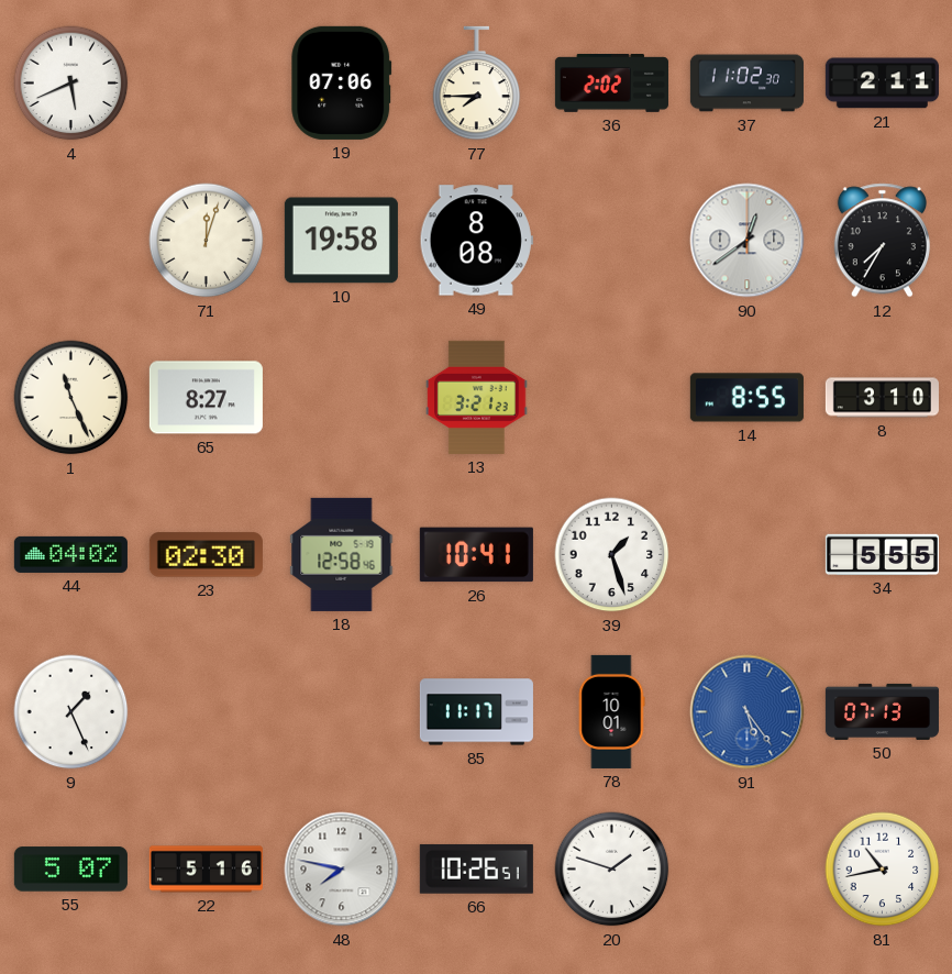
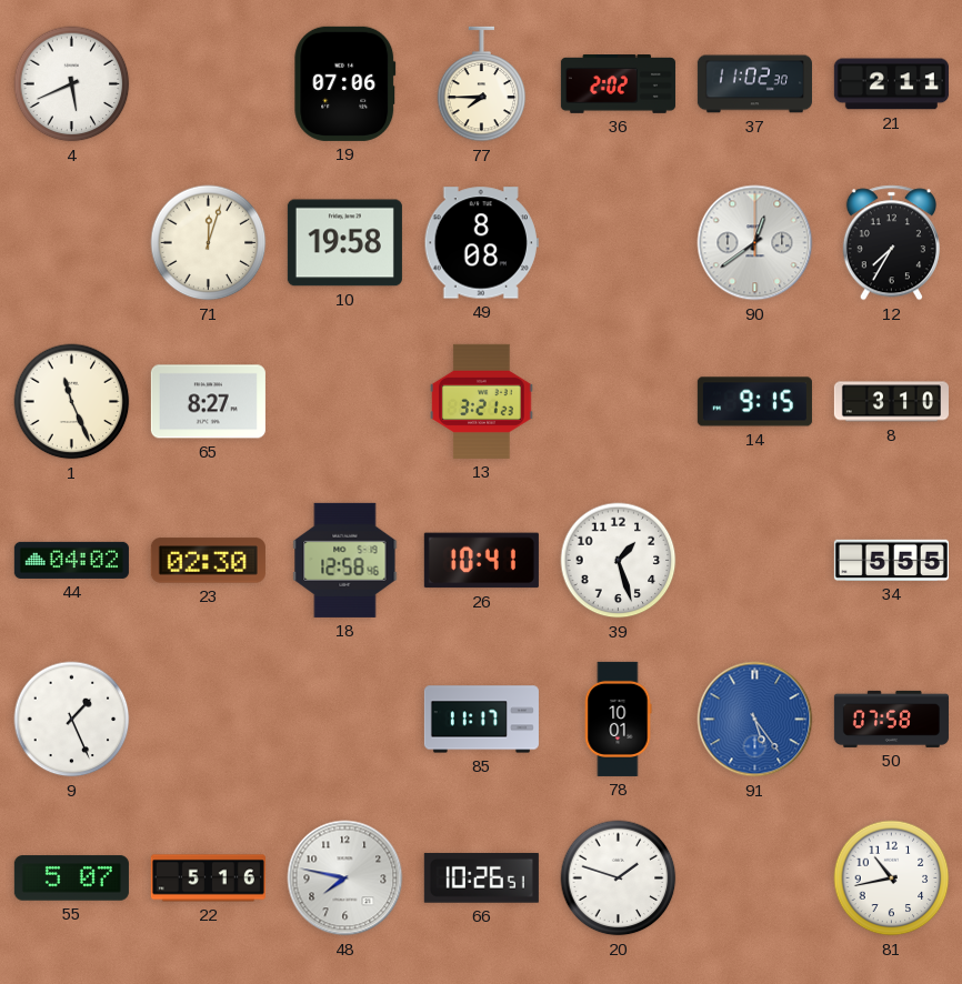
14: 8:55 -> 9:15
50: 07:13 -> 07:58
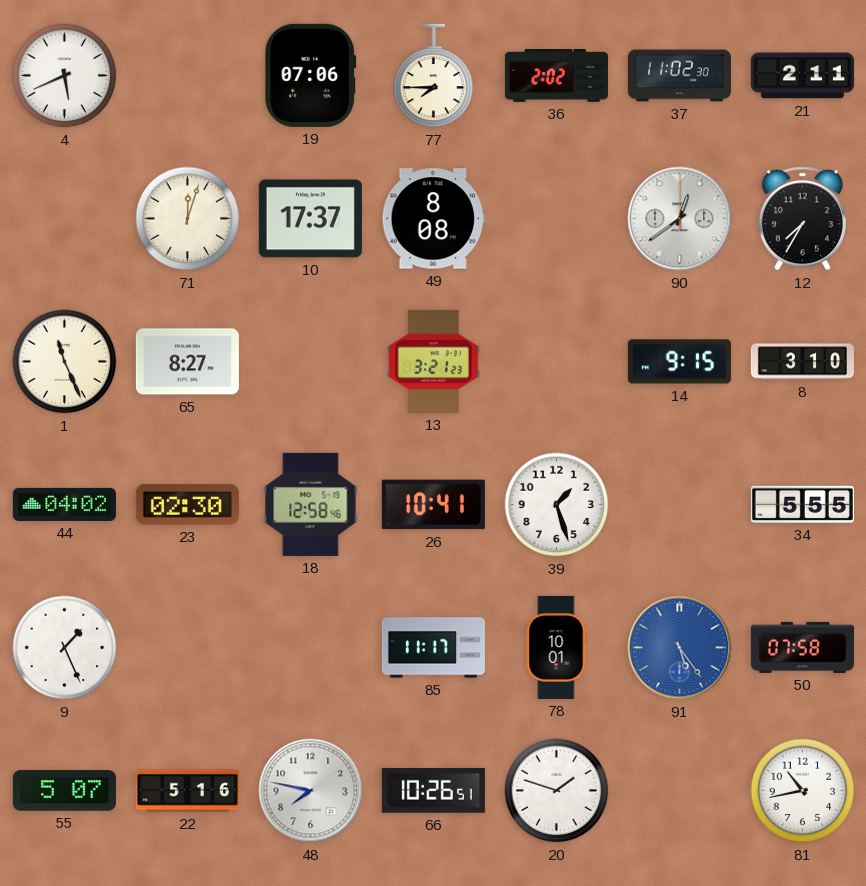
10: 19:58 -> 17:37
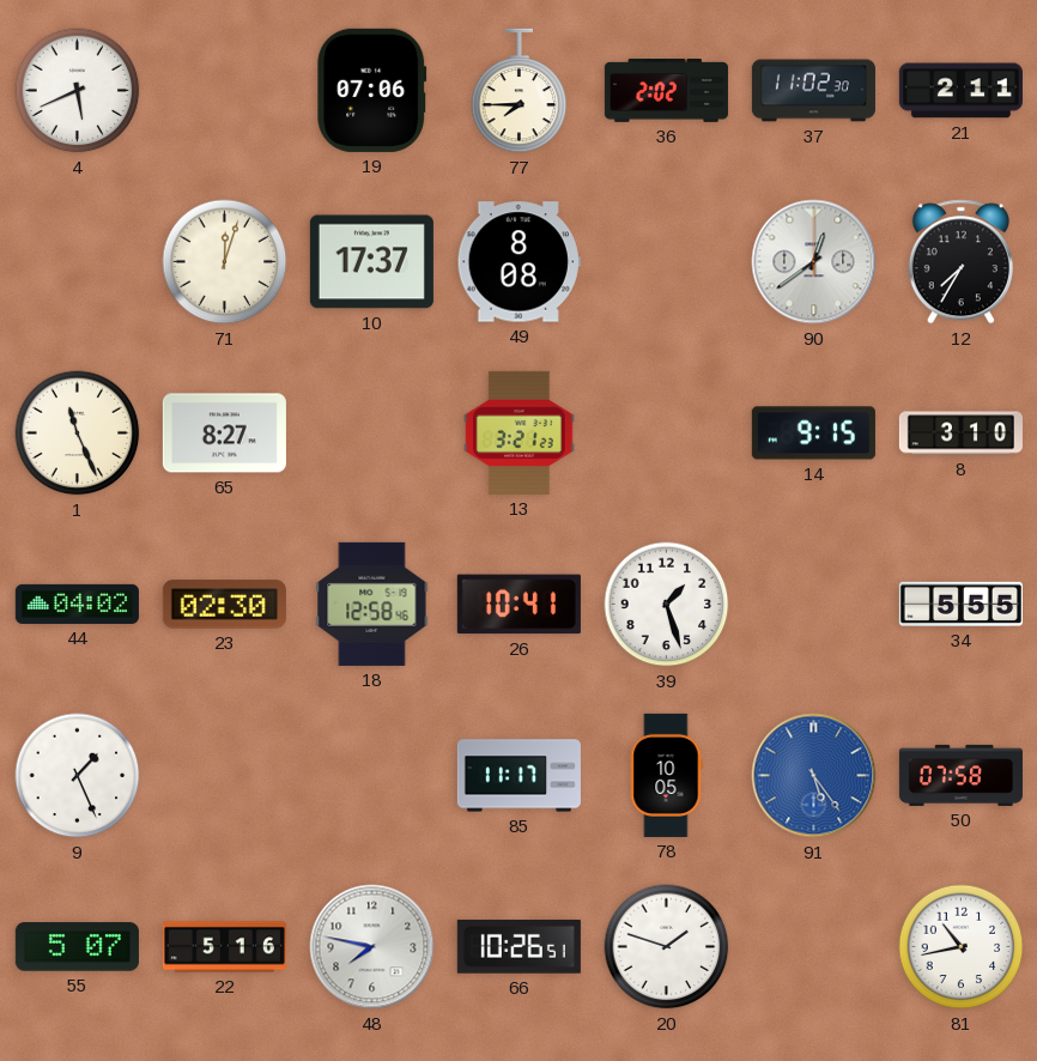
78: 10:01 -> 10:05
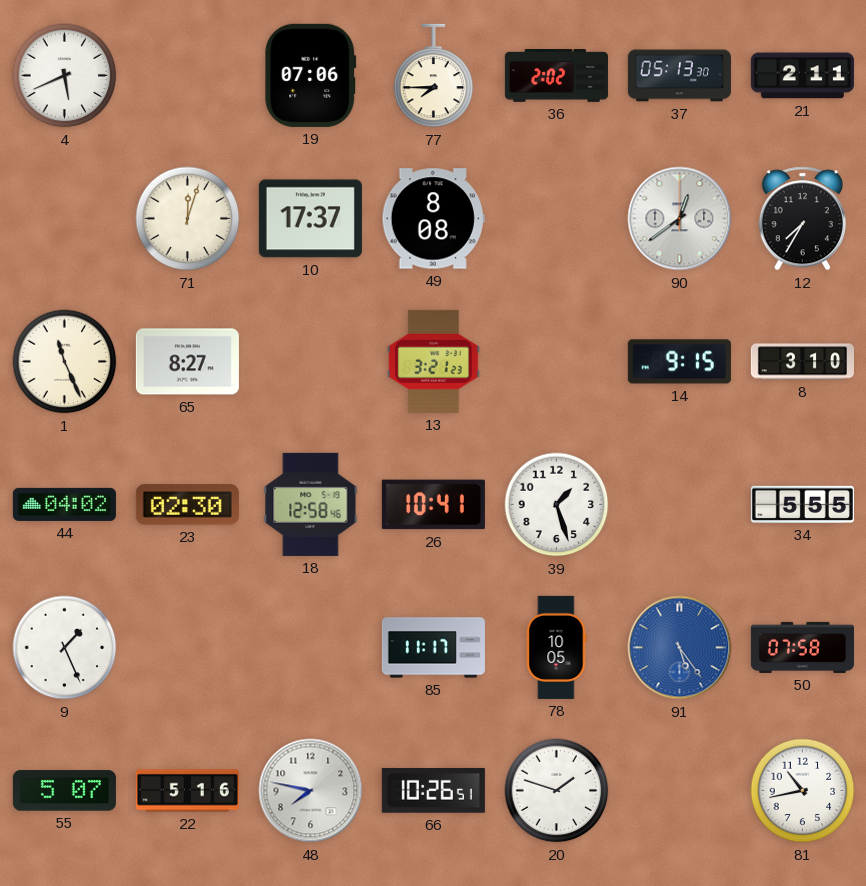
37: 11:02 -> 05:13
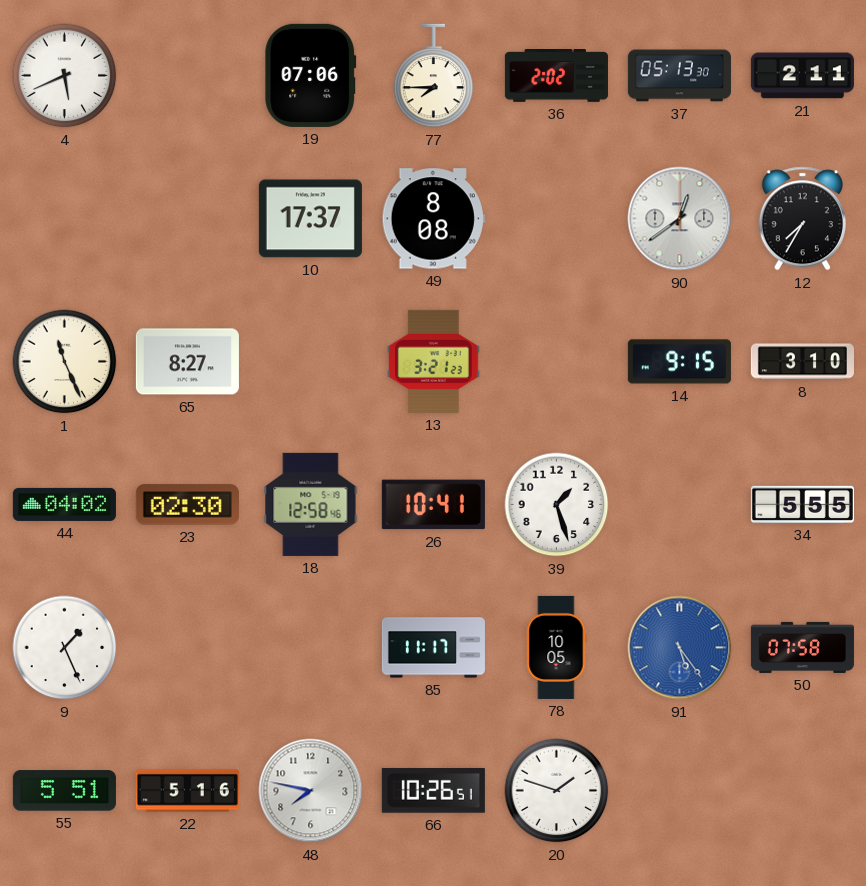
71: 12:03 -> none
55: 5:07 -> 5:51
81: 10:43 -> none
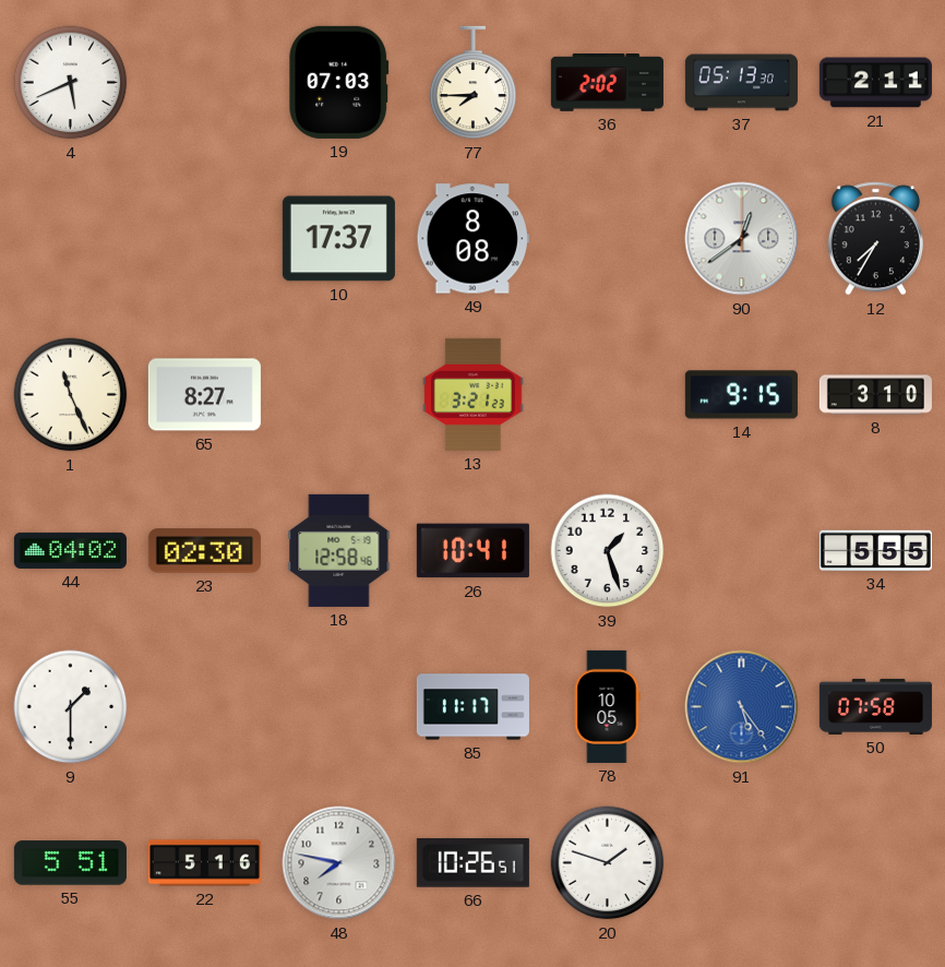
19: 07:06 -> 07:03
9: 1:26 -> 1:30
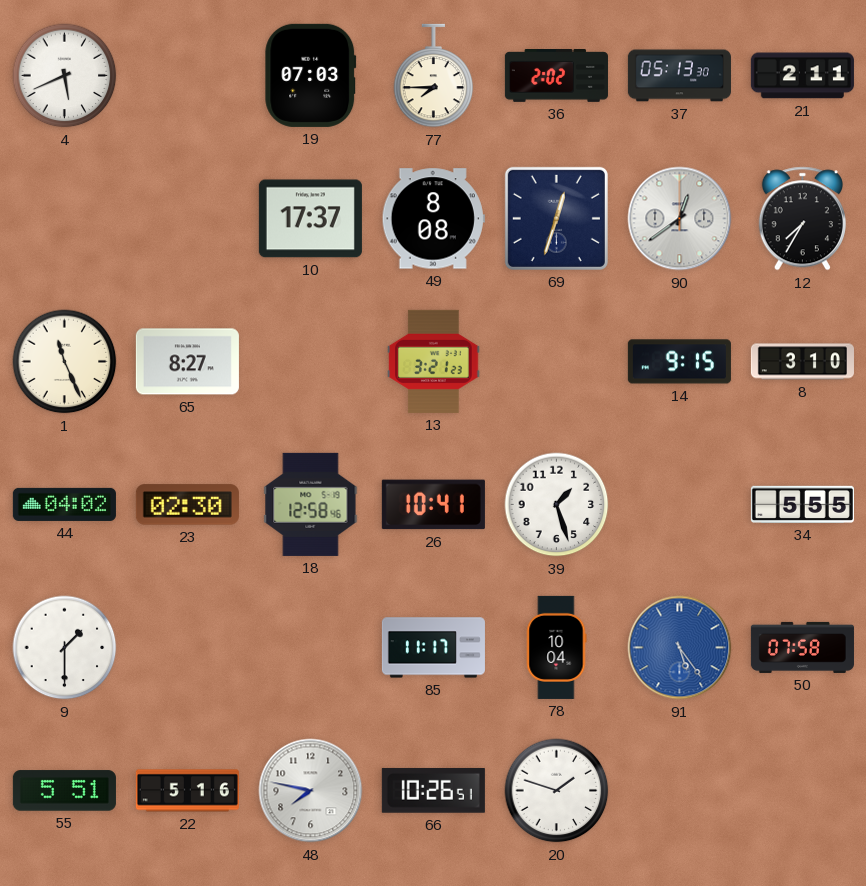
69: none -> 12:33
78: 10:05 -> 10:04
